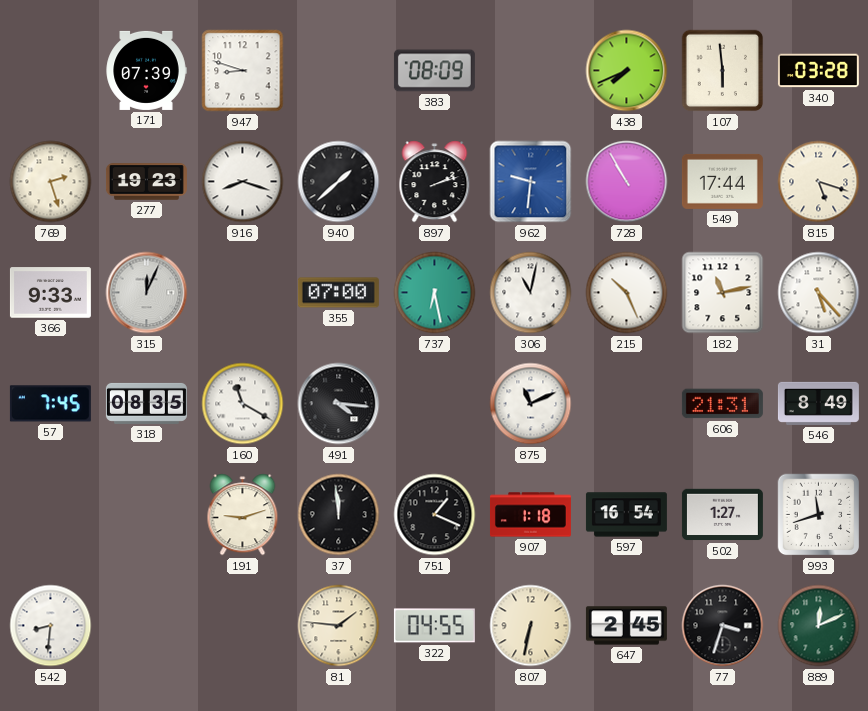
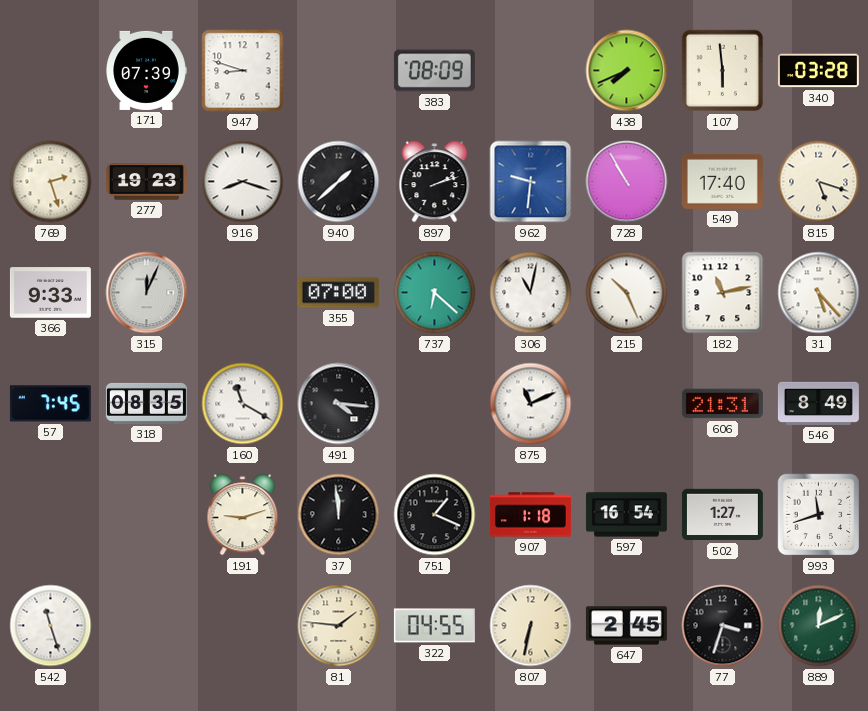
549: 17:44 -> 17:40
737: 6:28 -> 6:22
542: 8:31 -> 11:27
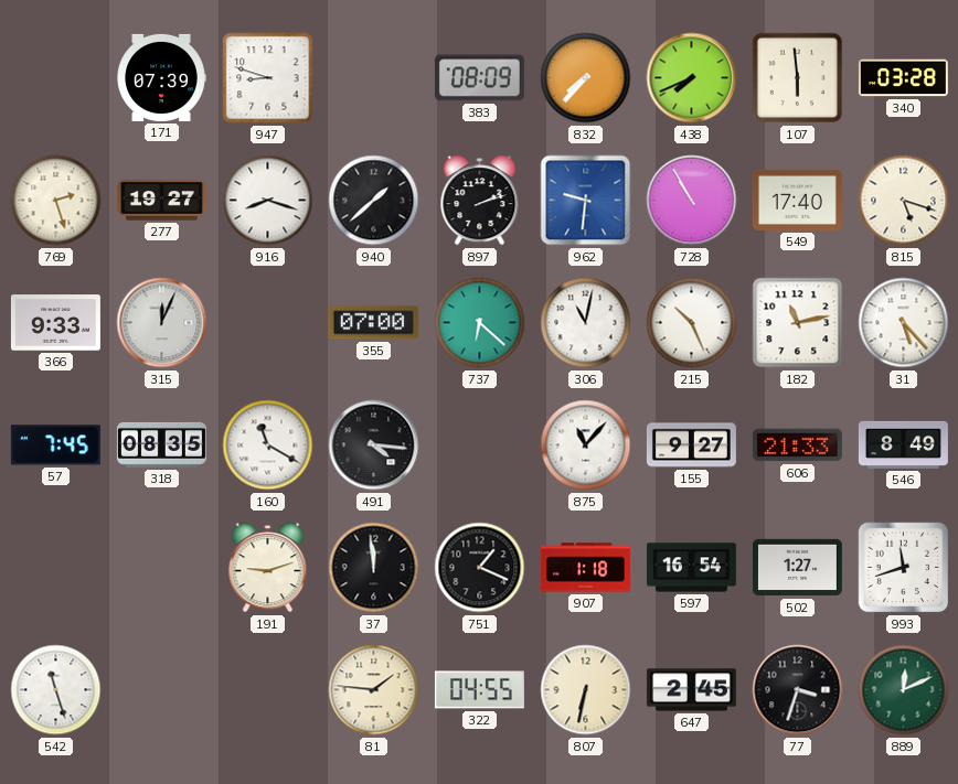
832: none -> 7:37
277: 19:23 -> 19:27
875: 11:11 -> 11:07
155: none -> 9:27
606: 21:31 -> 21:33
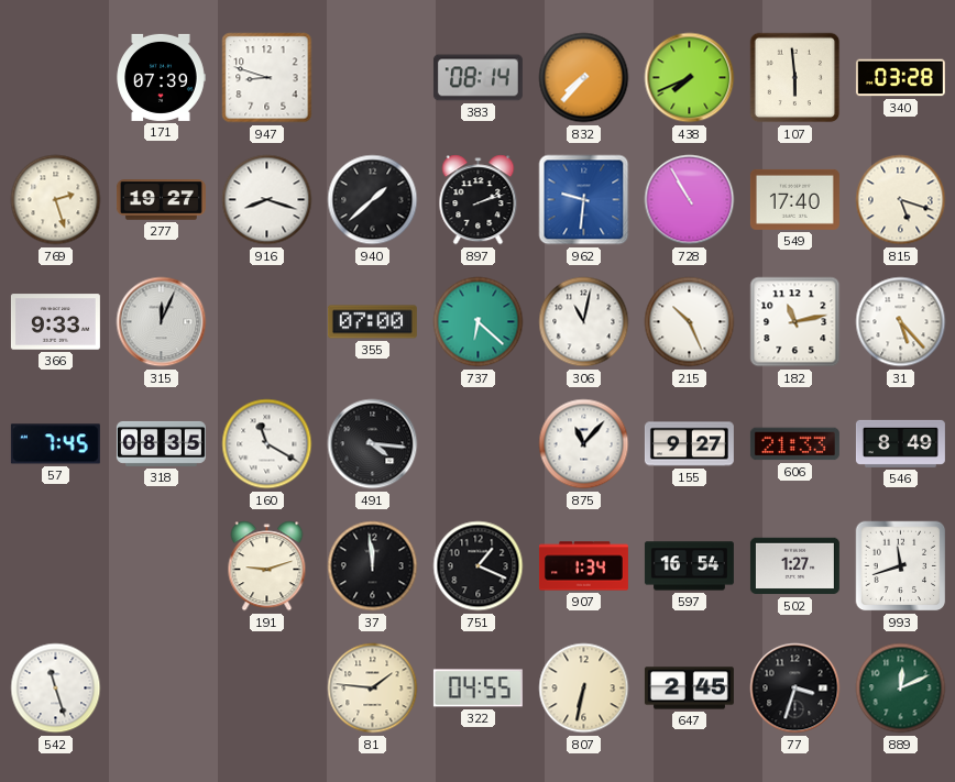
383: 08:09 -> 08:14
907: 1:18 -> 1:34
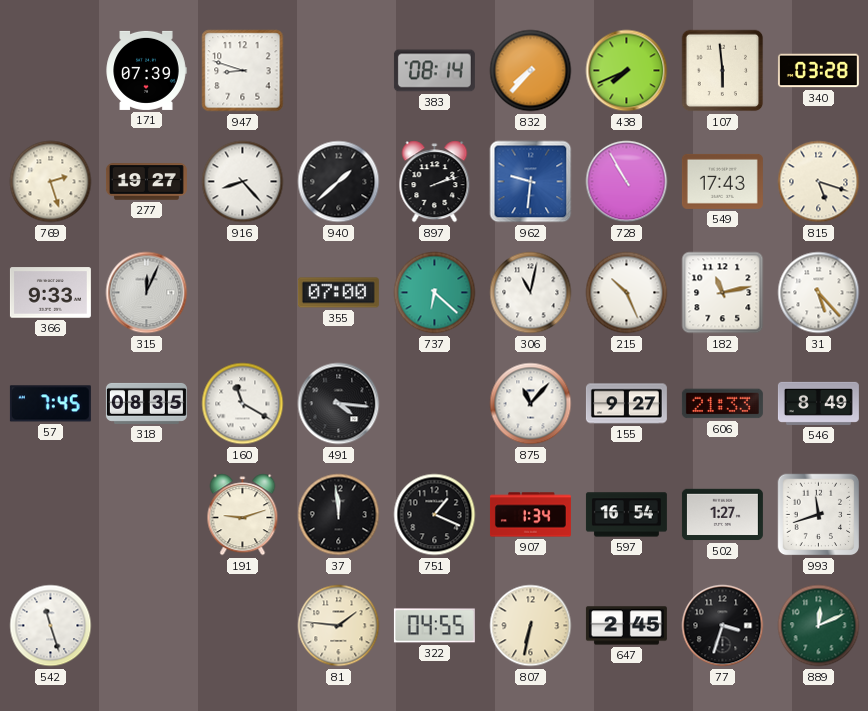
916: 8:18 -> 8:23
549: 17:40 -> 17:43
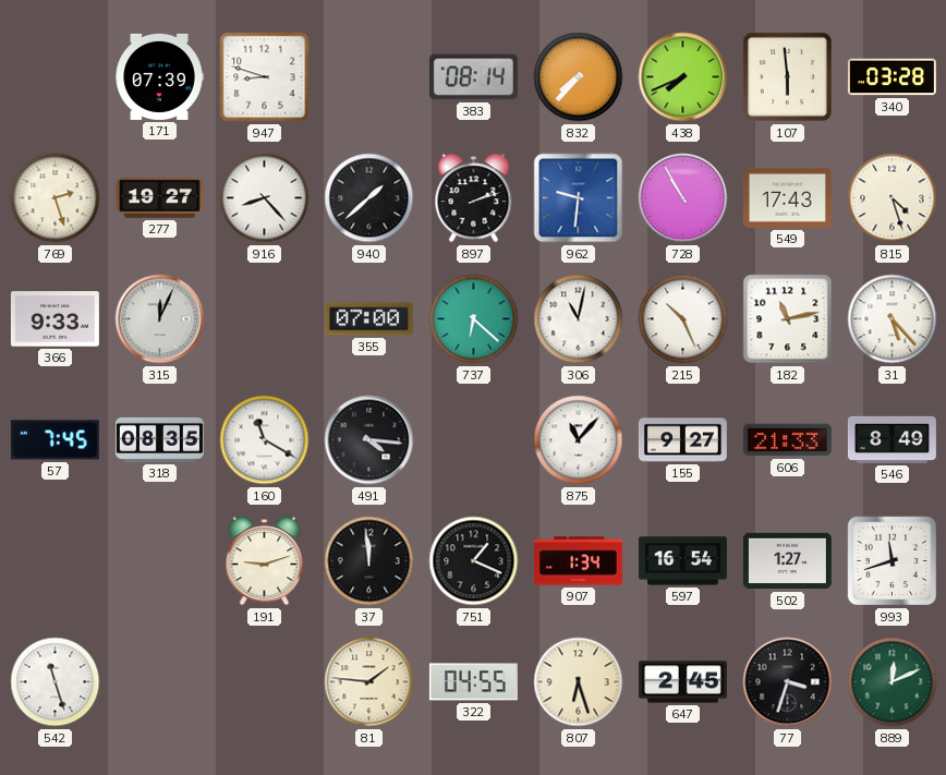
815: 5:18 -> 4:27
807: 6:32 -> 6:27
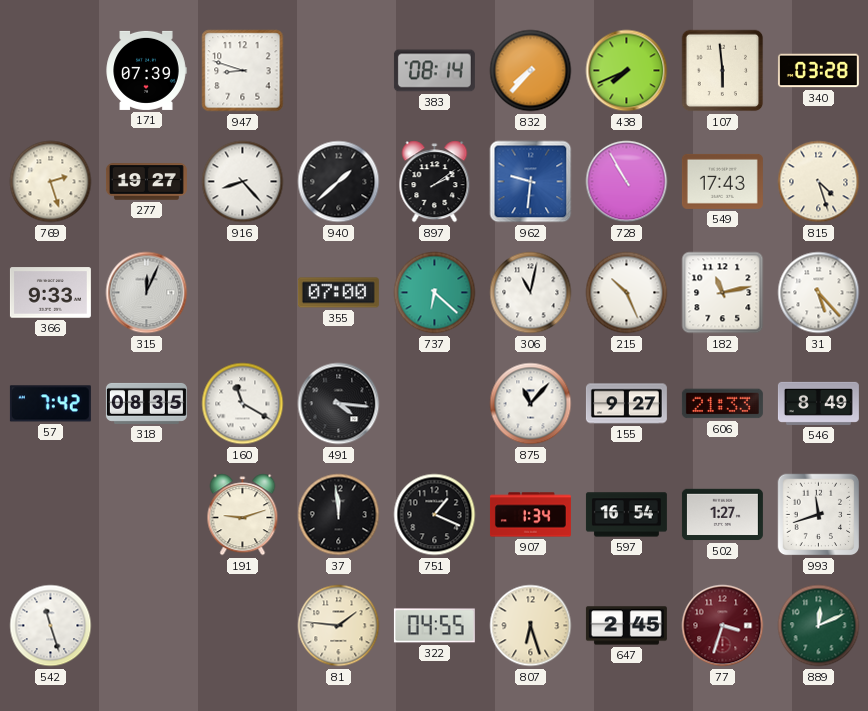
897: 2:12 -> 2:09
57: 7:45 -> 7:42
77 dial: black -> burgundy
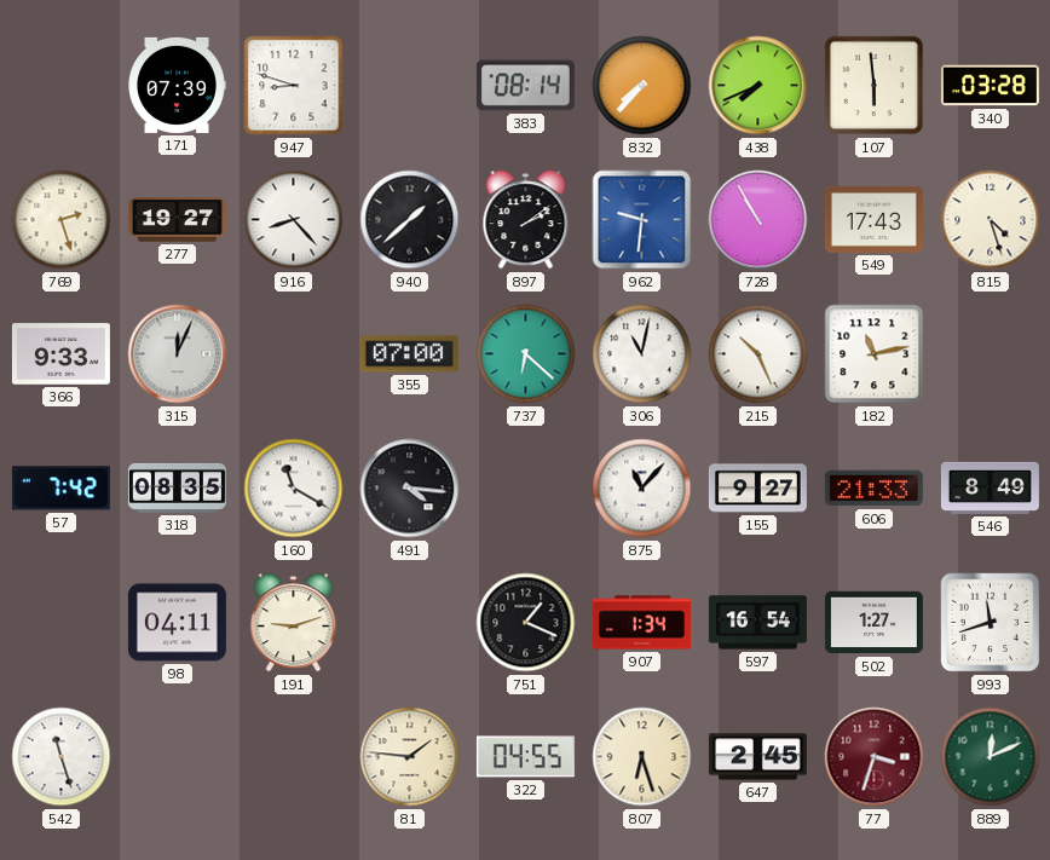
31: 5:23 -> none
98: none -> 04:11
37: 11:59 -> none
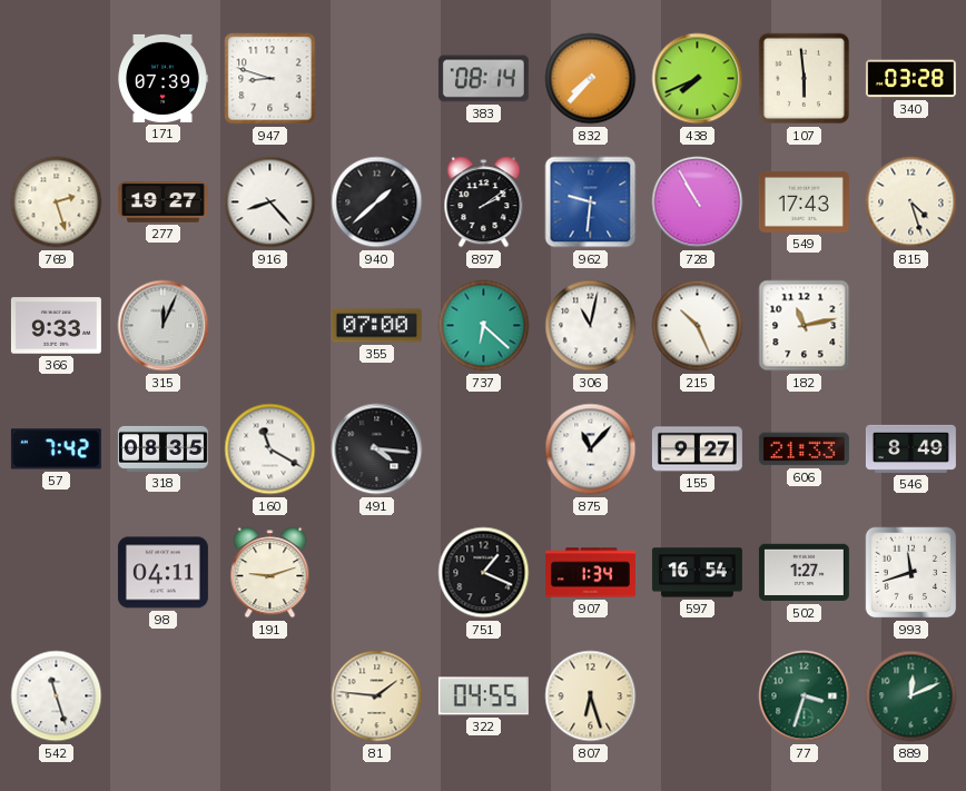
647: 2:45 -> none
77 dial: burgundy -> green
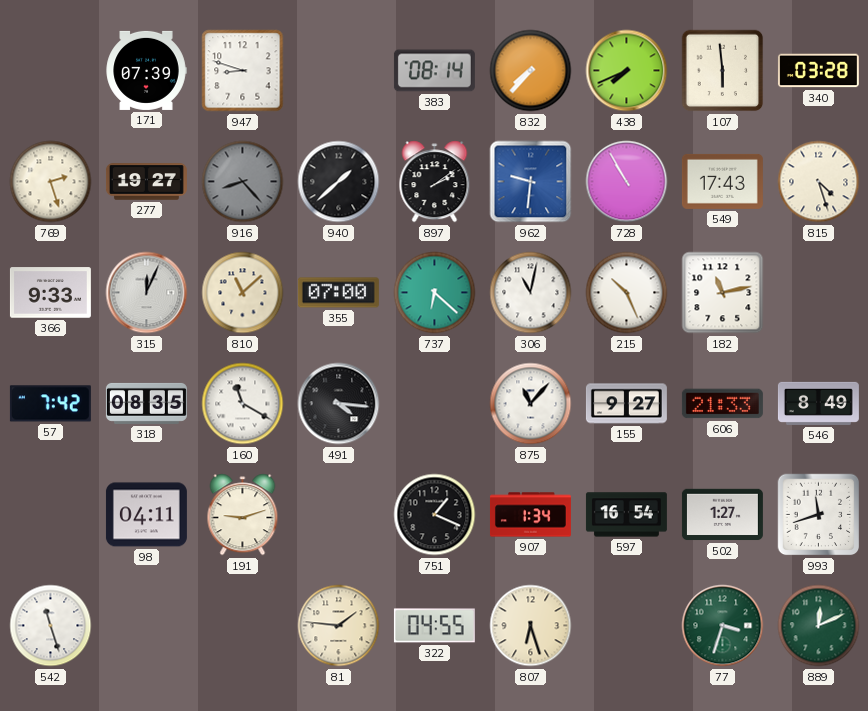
916 dial: white -> grey
810: none -> 11:08
